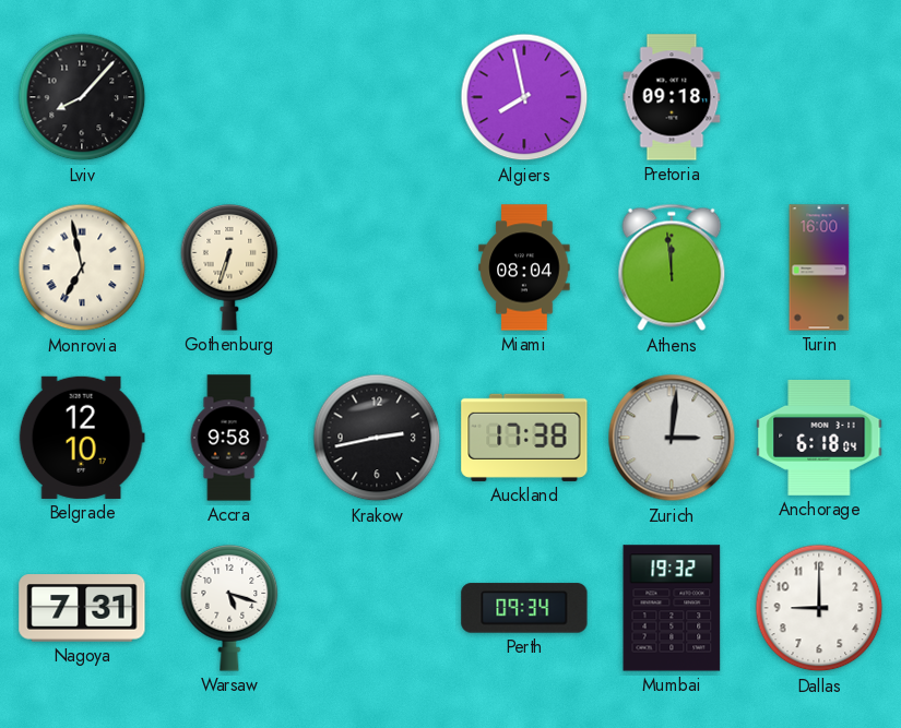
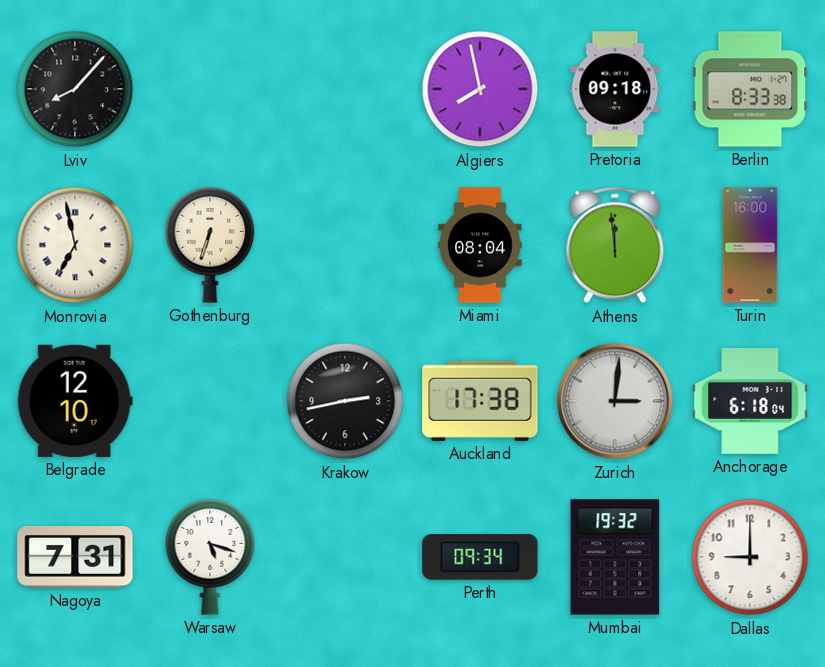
Berlin: none -> 8:33
Accra: 9:58 -> none
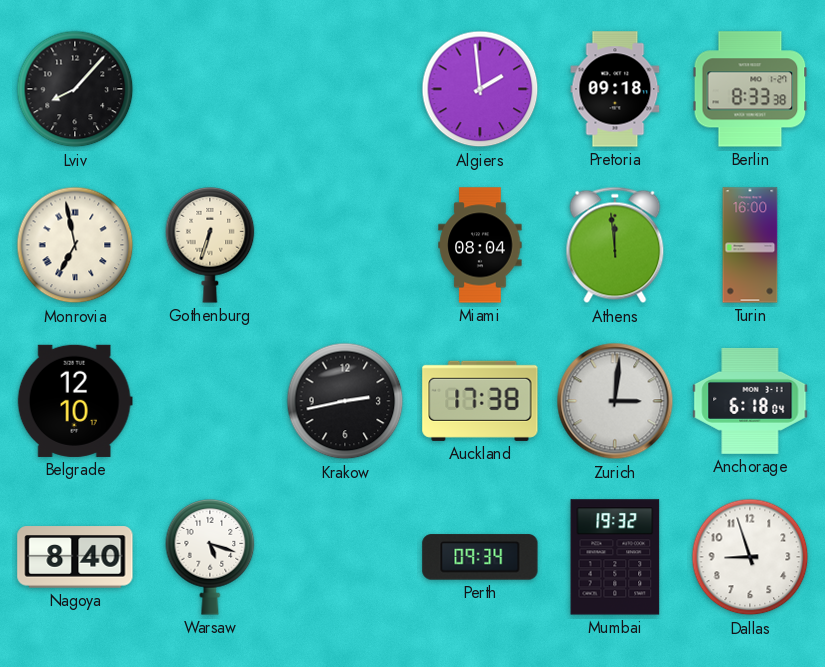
Algiers: 7:58 -> 1:59
Nagoya: 7:31 -> 8:40
Dallas: 9:00 -> 8:57
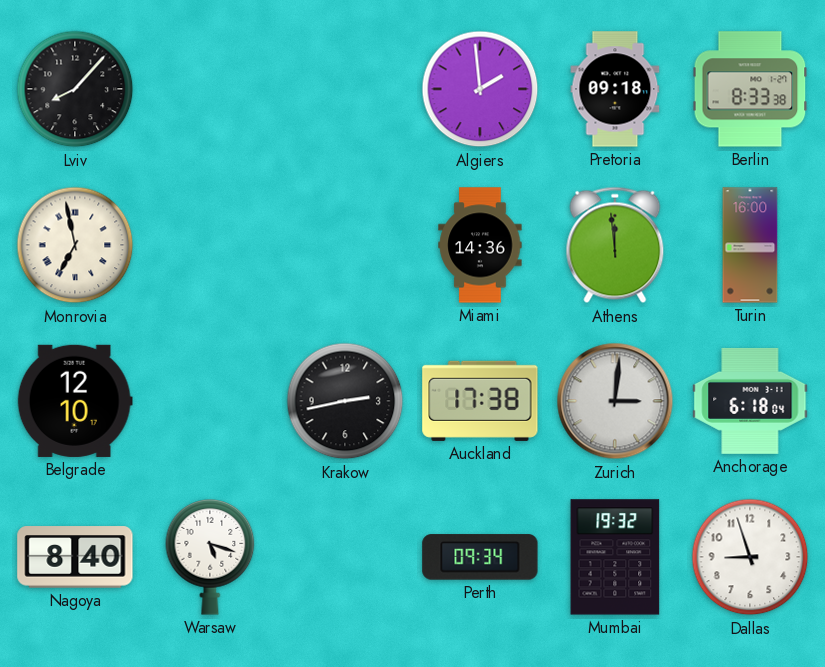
Gothenburg: 6:33 -> none
Miami: 08:04 -> 14:36
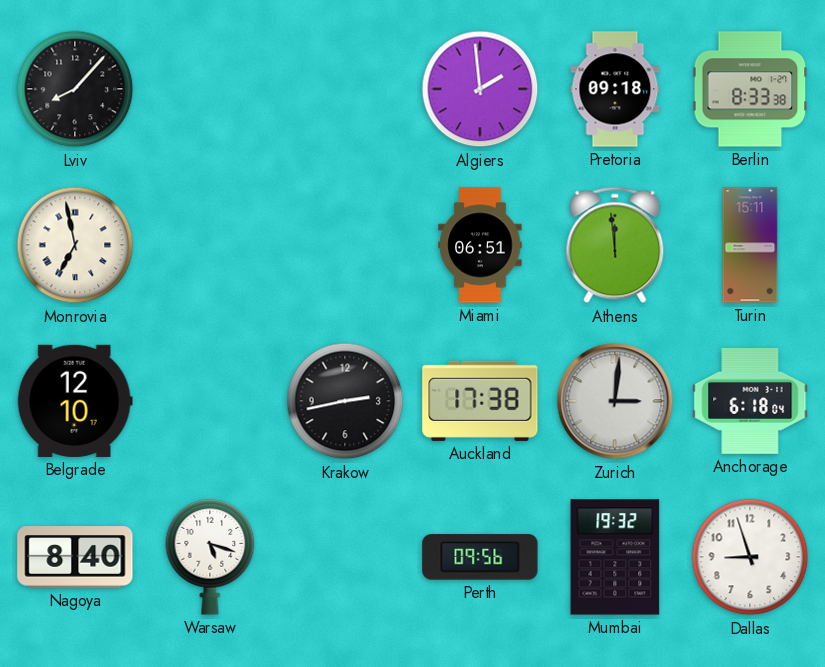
Miami: 14:36 -> 06:51
Turin: 16:00 -> 15:11
Perth: 09:34 -> 09:56
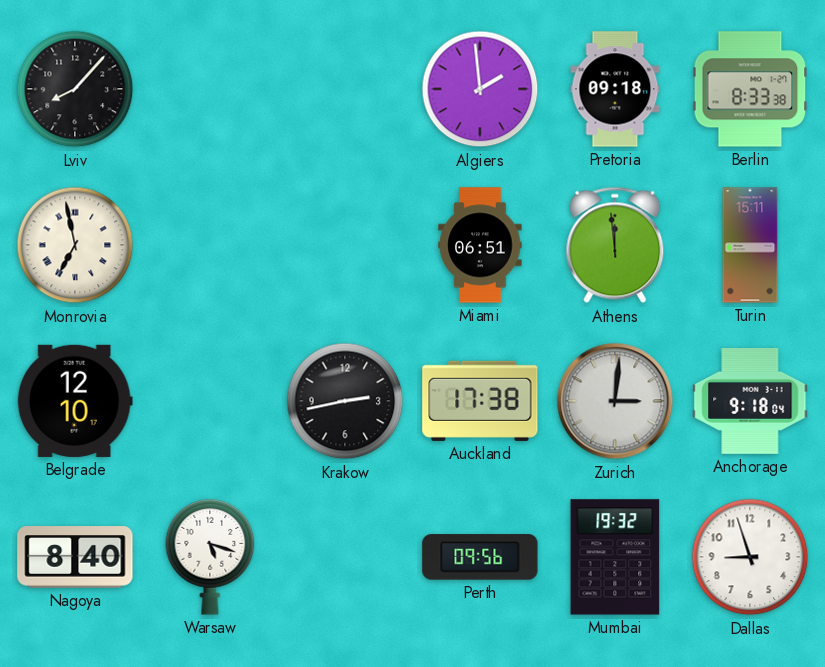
Anchorage: 6:18 -> 9:18
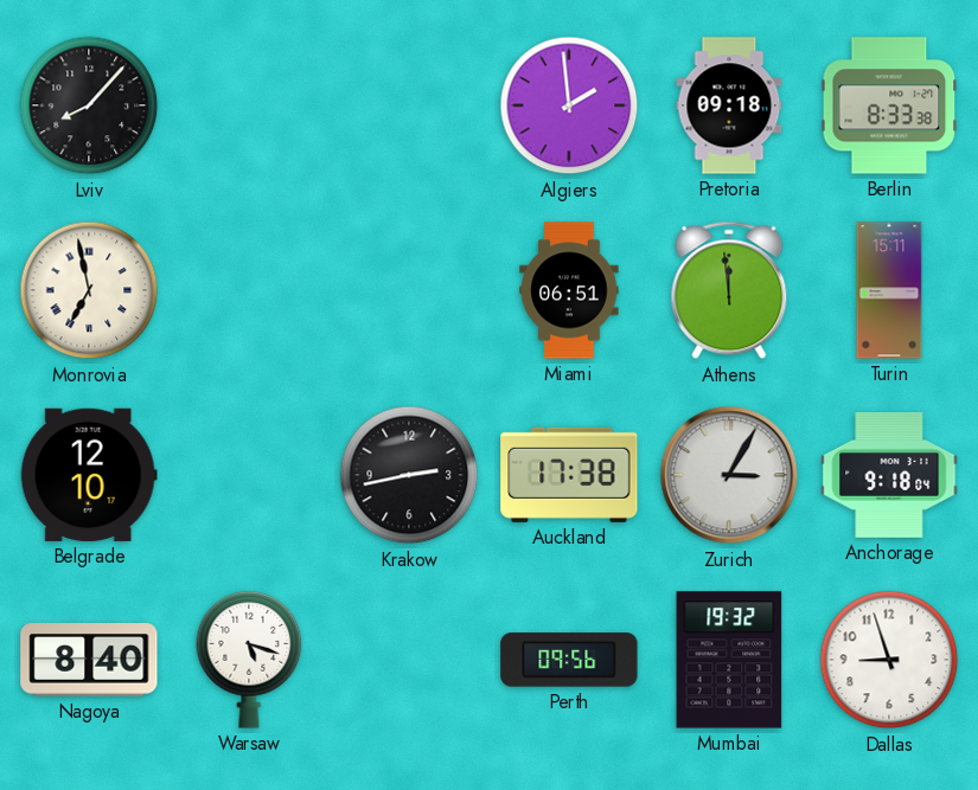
Zurich: 3:01 -> 3:05
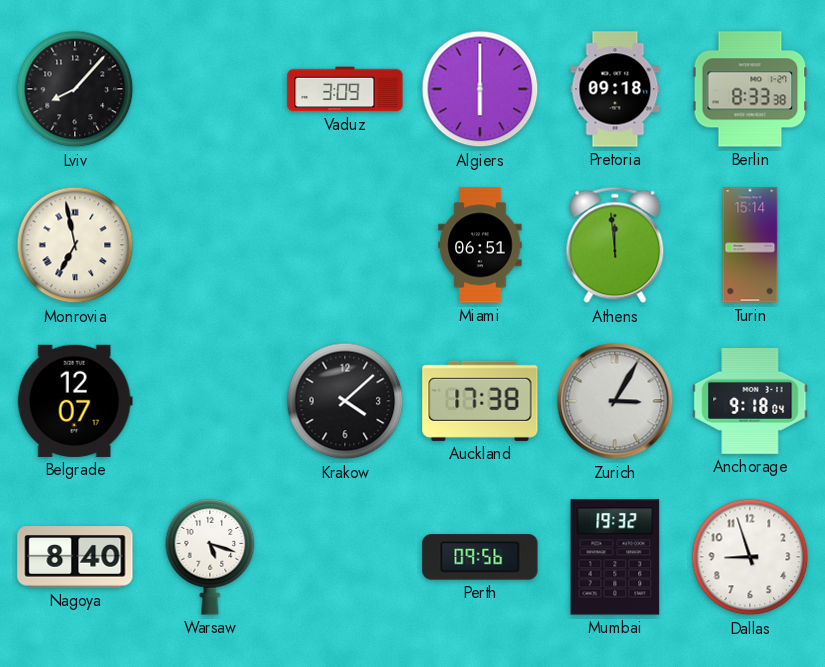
Vaduz: none -> 3:09
Algiers: 1:59 -> 6:00
Turin: 15:11 -> 15:14
Belgrade: 12:10 -> 12:07
Krakow: 2:43 -> 4:08
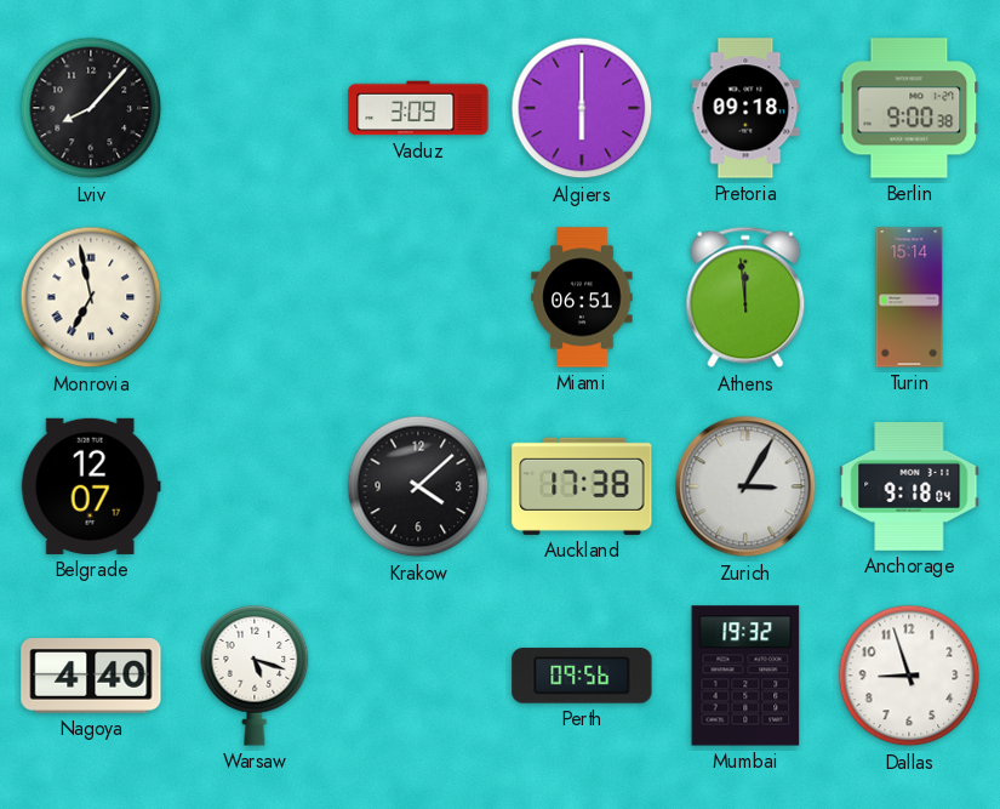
Berlin: 8:33 -> 9:00
Nagoya: 8:40 -> 4:40
